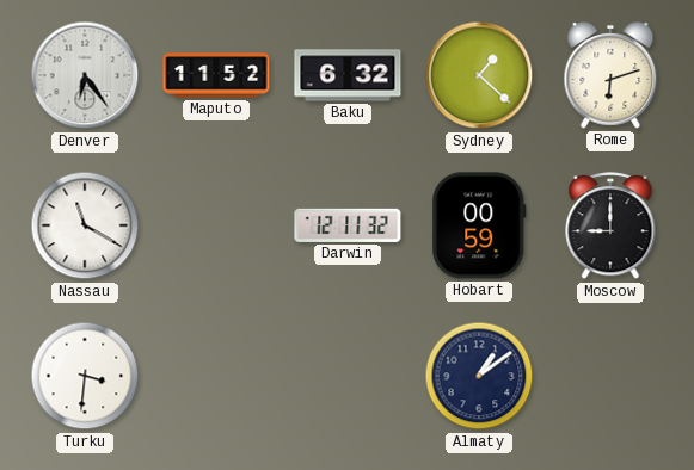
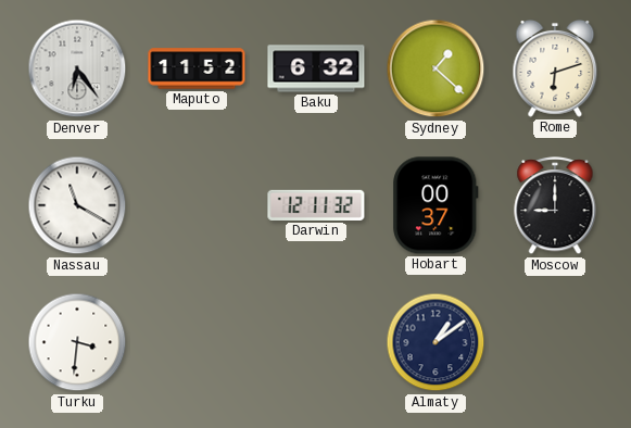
Hobart: 00:59 -> 00:37
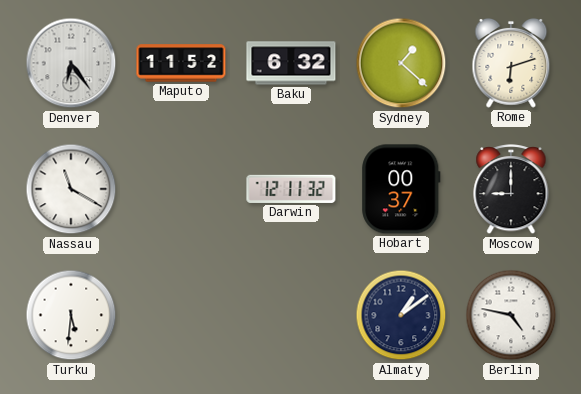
Turku: 3:31 -> 5:31
Berlin: none -> 4:47
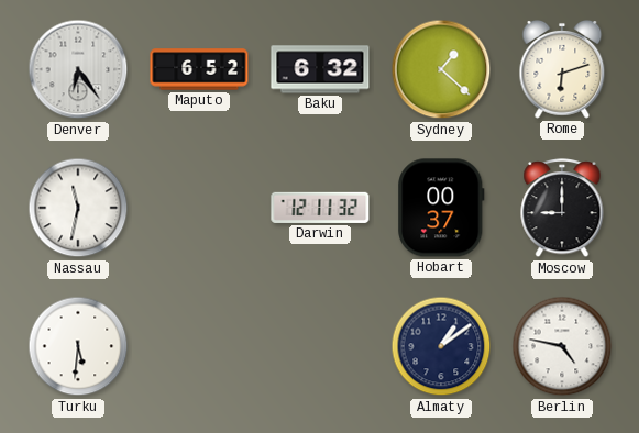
Maputo: 11:52 -> 6:52
Nassau: 11:20 -> 11:32
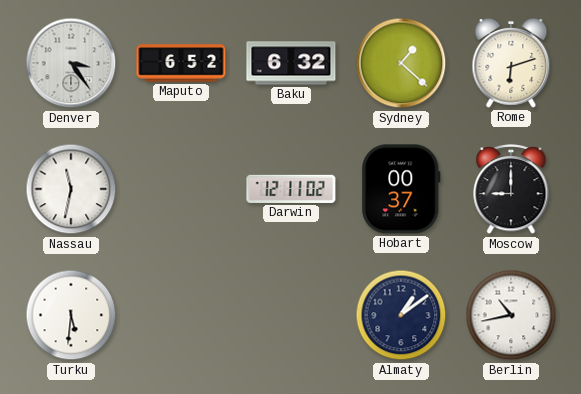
Denver: 6:24 -> 3:24
Darwin: 12:11:32 -> 12:11:02
Berlin: 4:47 -> 10:43
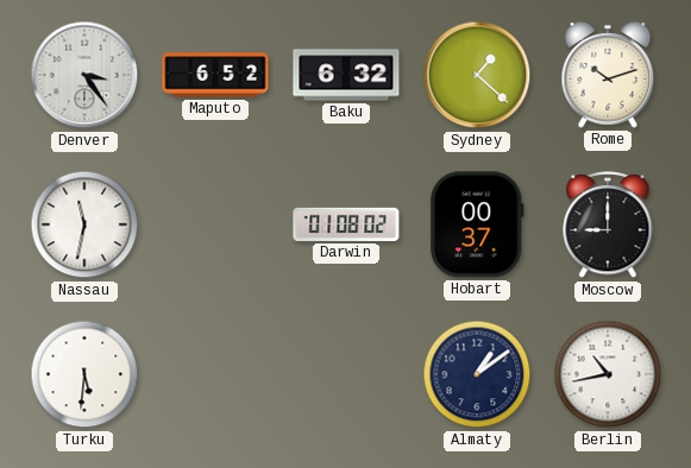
Rome: 6:12 -> 10:12
Darwin: 12:11 -> 01:08
